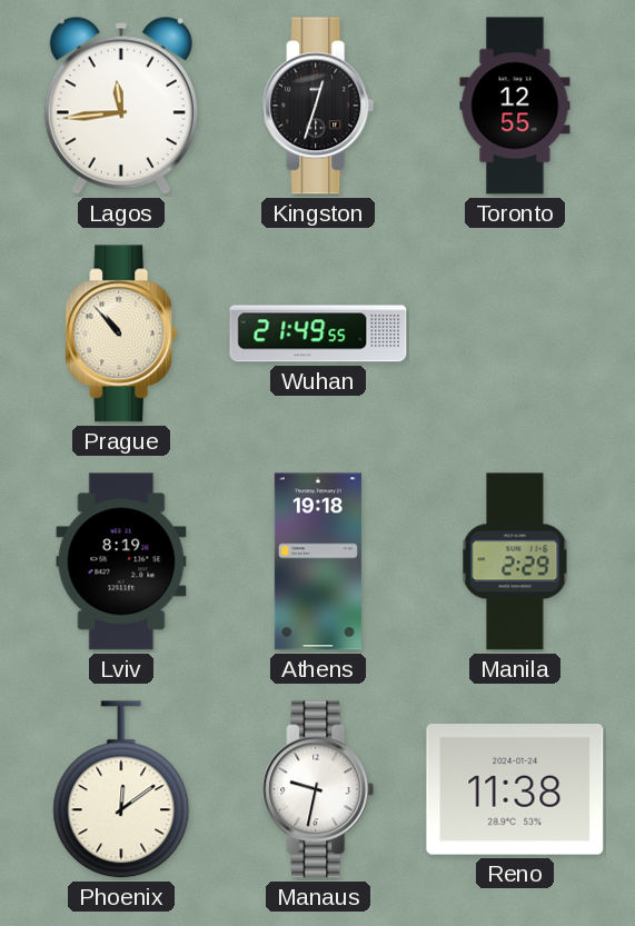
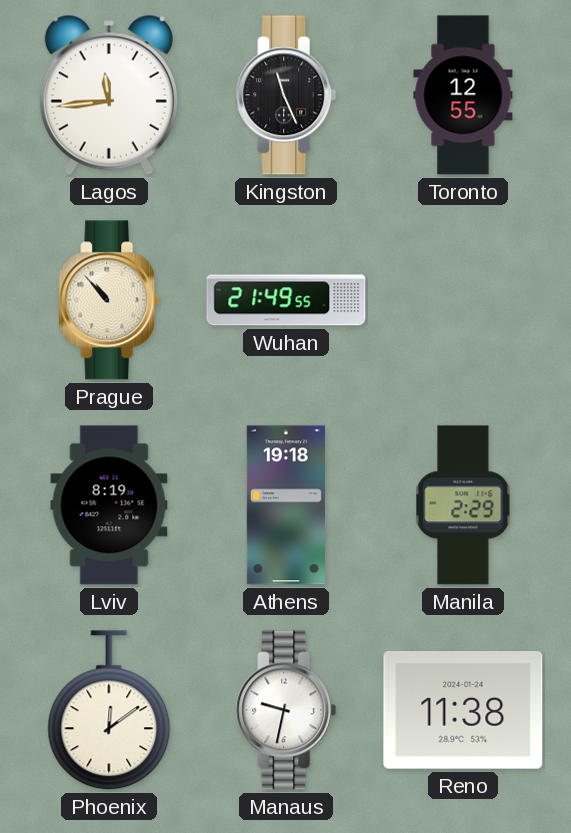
Kingston: 12:33 -> 11:26
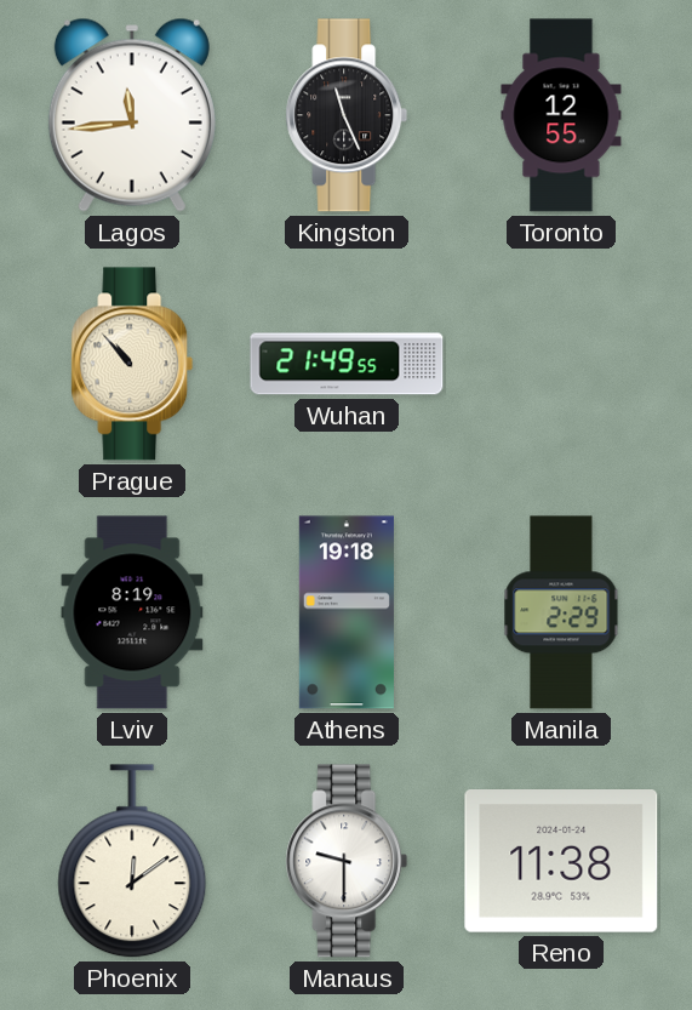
Manaus: 9:32 -> 9:30
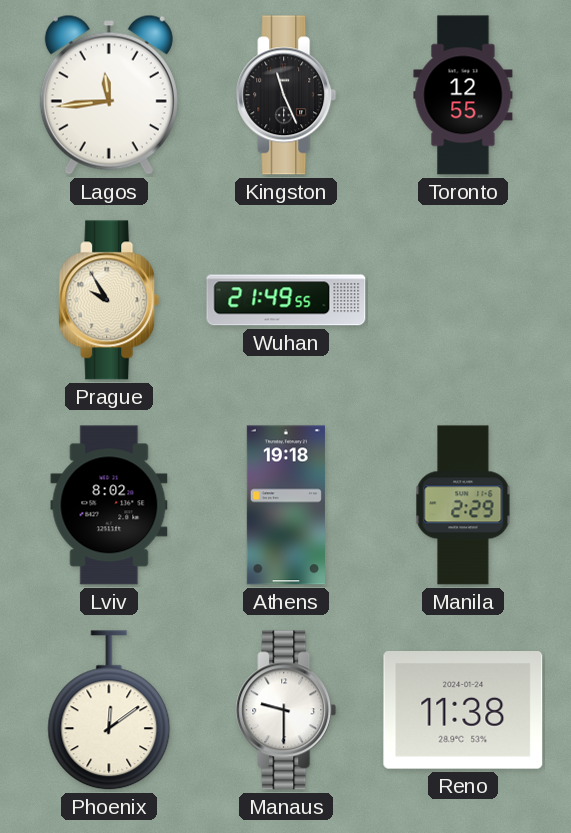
Prague: 10:53 -> 9:55
Lviv: 8:19 -> 8:02
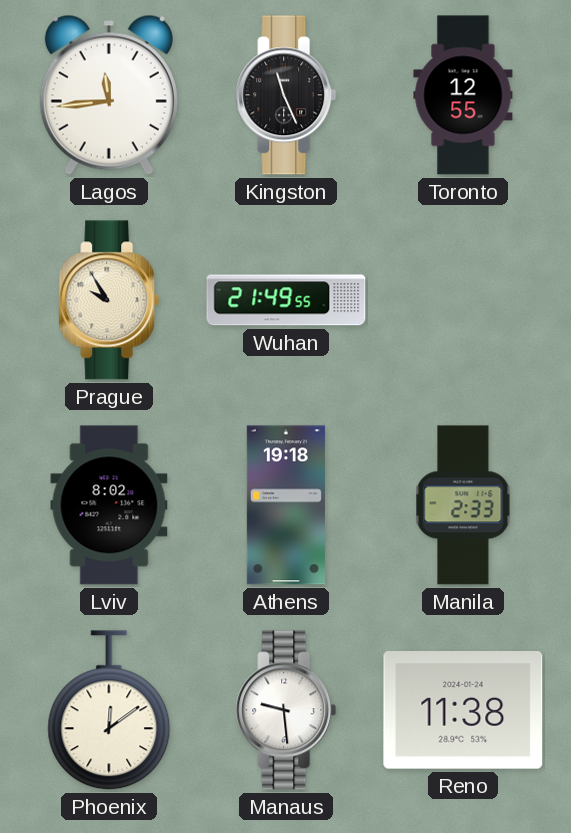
Manila: 2:29 -> 2:33
Manaus: 9:30 -> 9:29
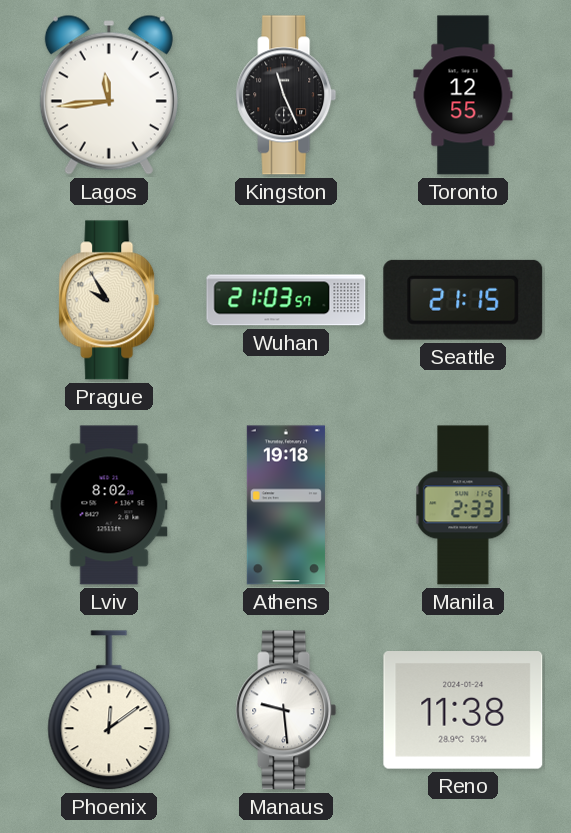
Wuhan: 21:49 -> 21:03
Seattle: none -> 21:15
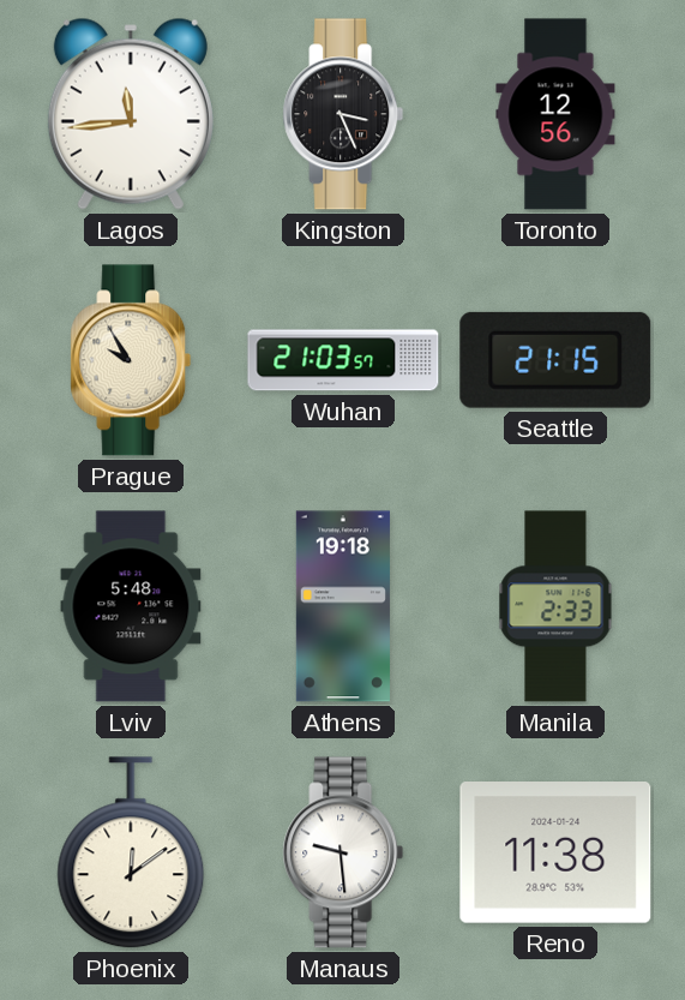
Kingston: 11:26 -> 3:26
Toronto: 12:55 -> 12:56
Lviv: 8:02 -> 5:48
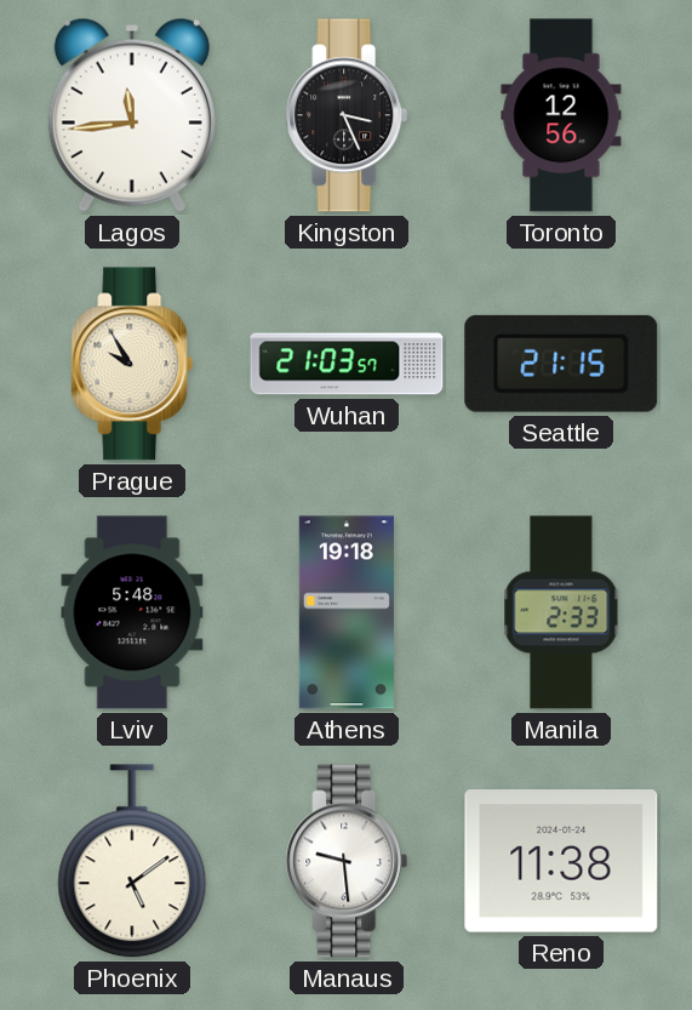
Phoenix: 12:09 -> 5:09
